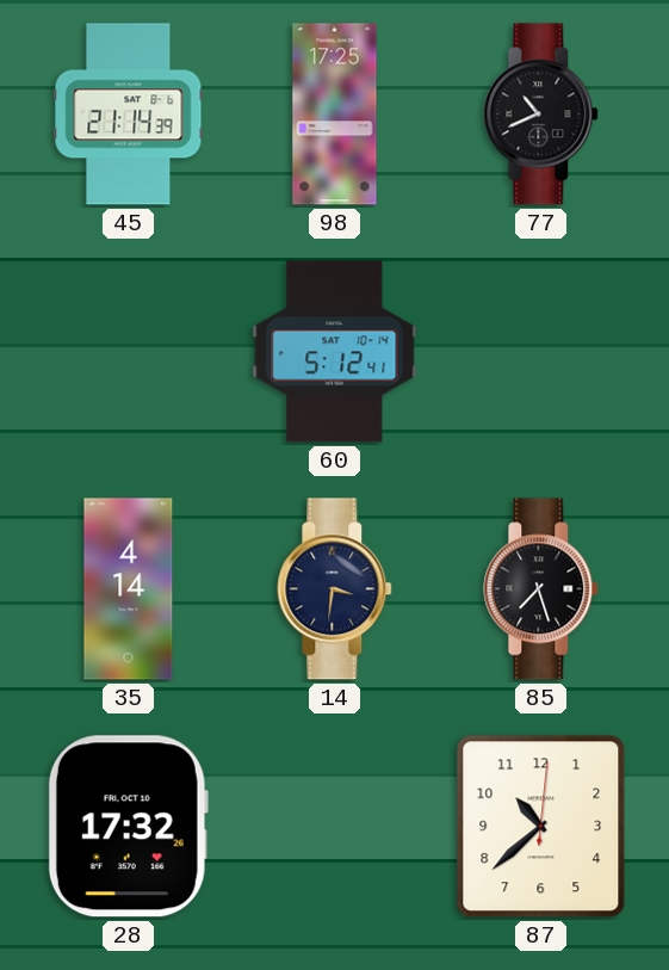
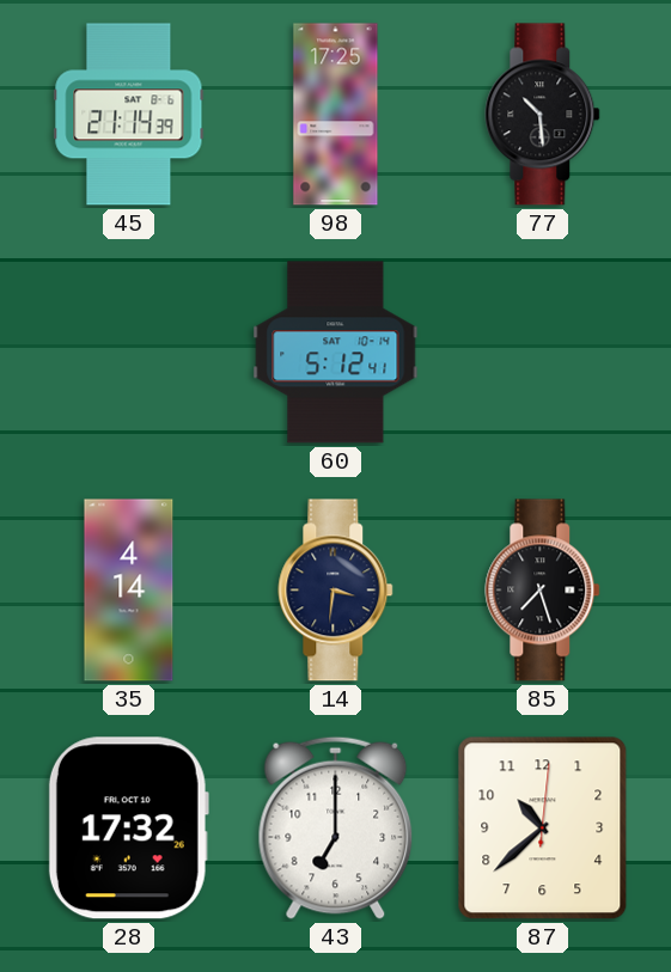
77: 10:41 -> 10:29
43: none -> 7:00
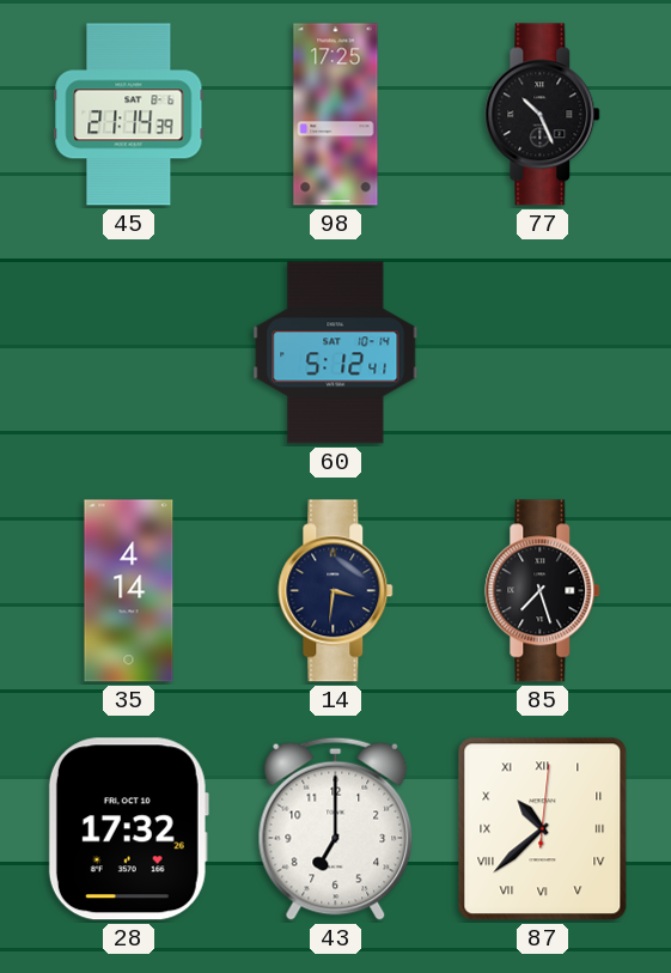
77: 10:29 -> 10:26
87 numerals: Arabic -> Roman
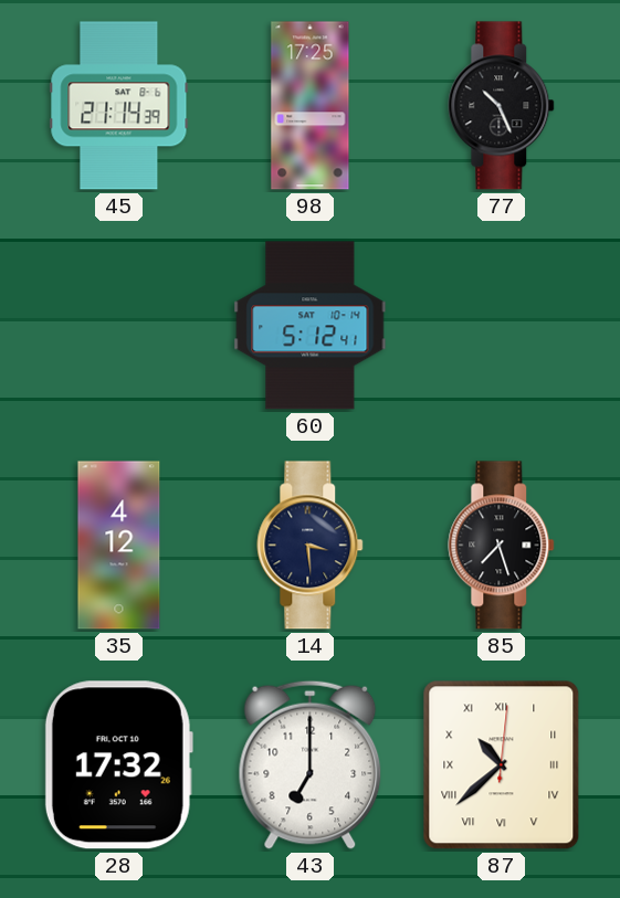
35: 4:14 -> 4:12
14: 3:31 -> 3:29
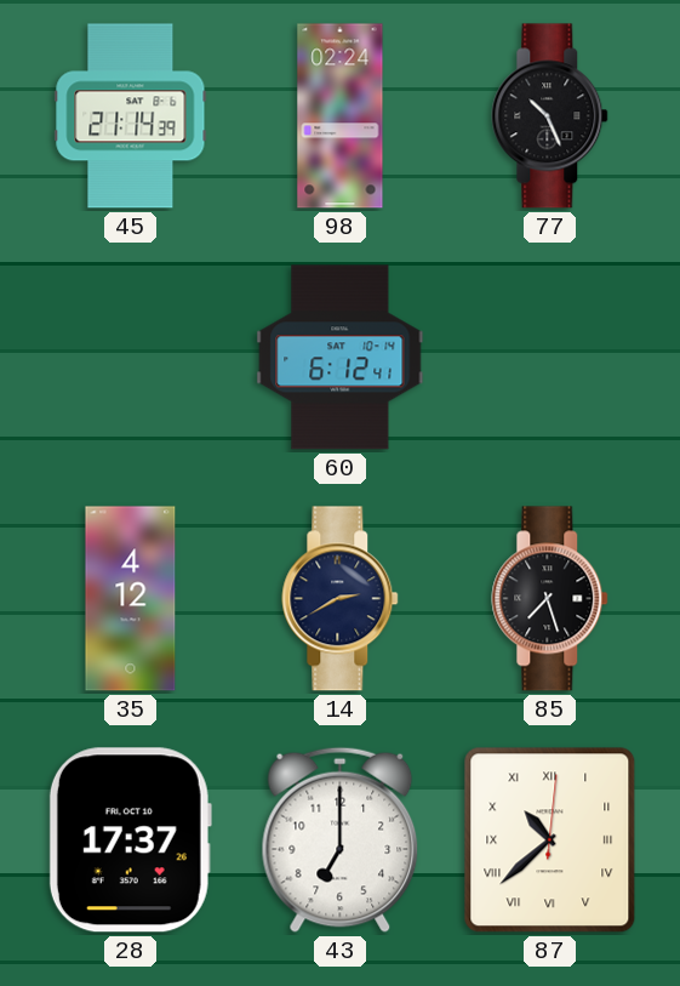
98: 17:25 -> 02:24
60: 5:12 -> 6:12
14: 3:29 -> 2:40
28: 17:32 -> 17:37
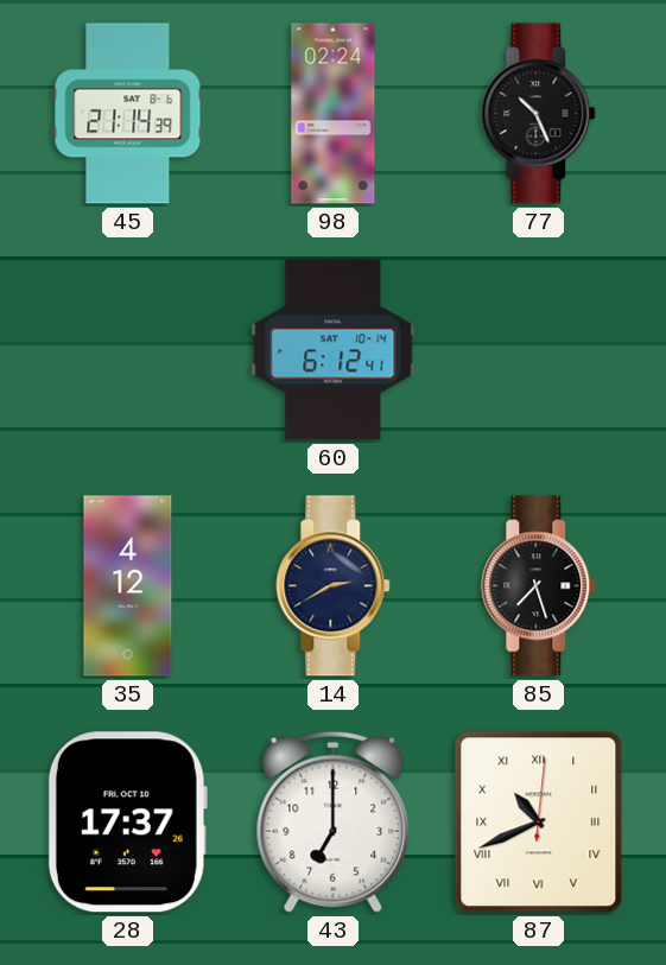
87: 10:38 -> 10:41
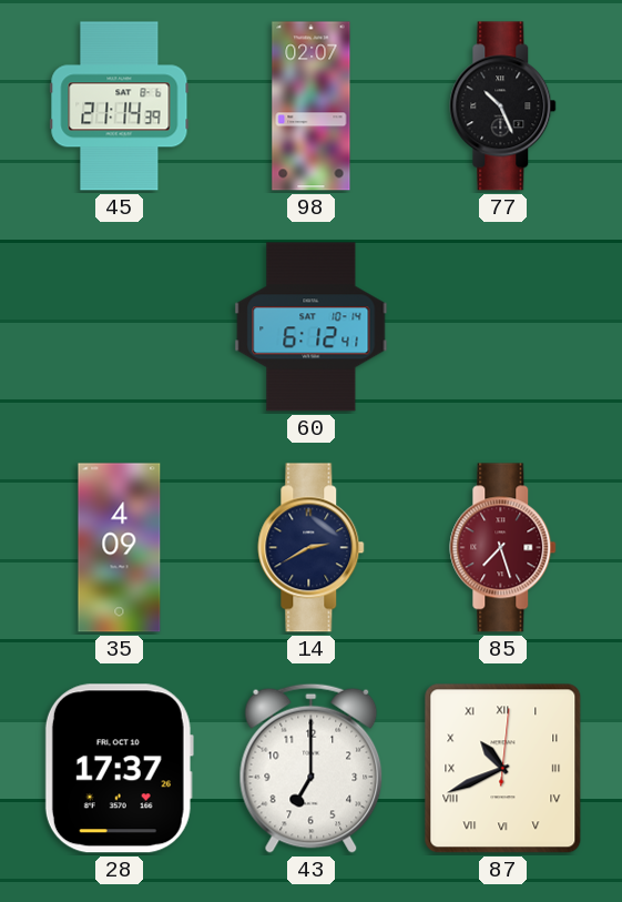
98: 02:24 -> 02:07
35: 4:12 -> 4:09
85 dial: black -> burgundy
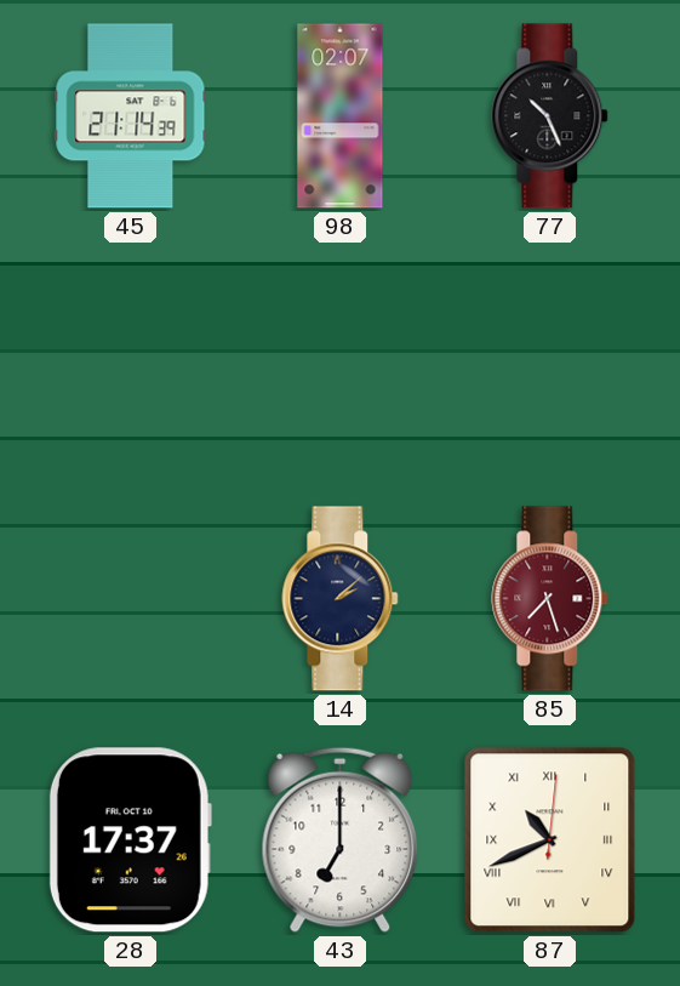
60: 6:12 -> none
35: 4:09 -> none
14: 2:40 -> 2:08
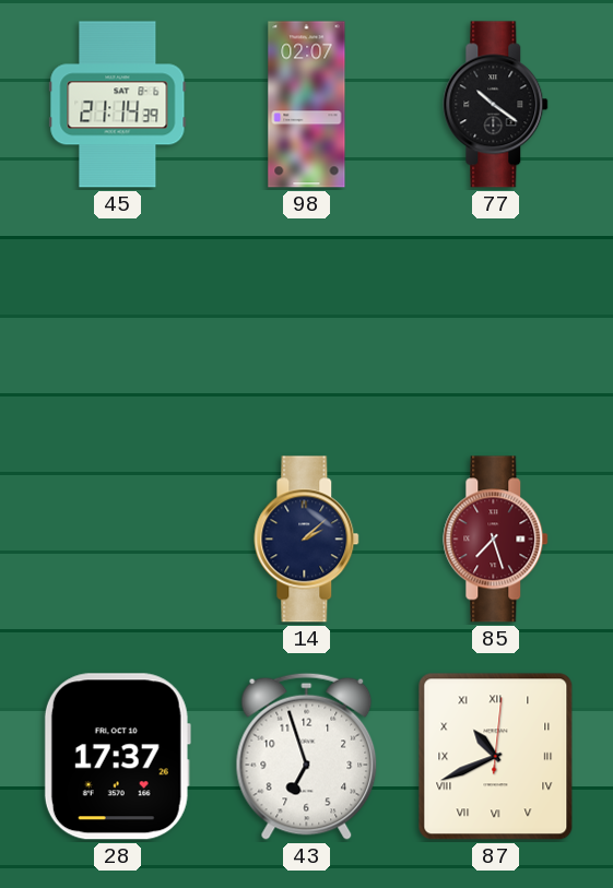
77: 10:26 -> 10:21
43: 7:00 -> 6:57
